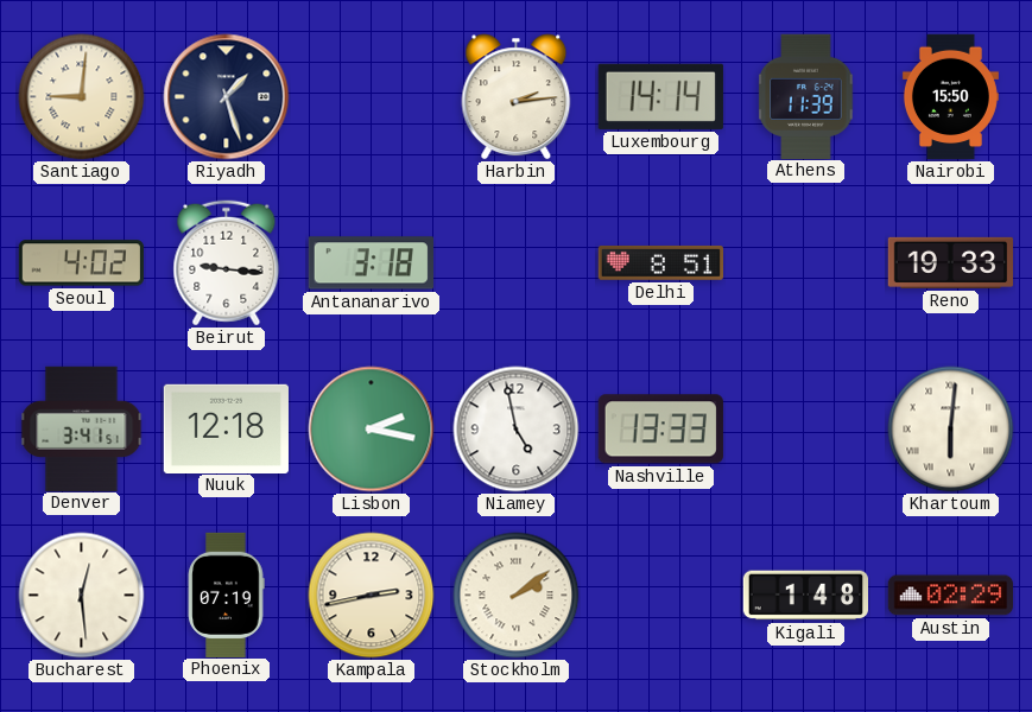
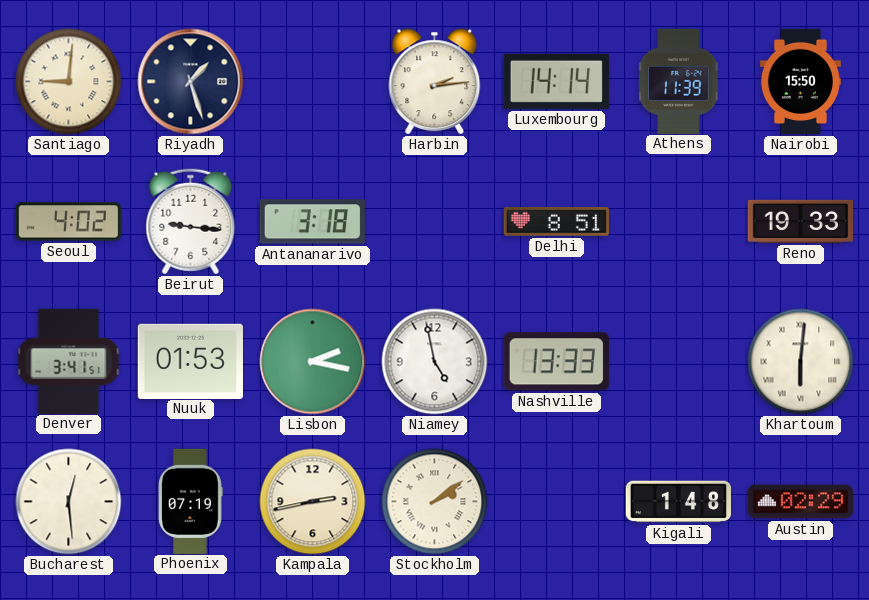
Nuuk: 12:18 -> 01:53
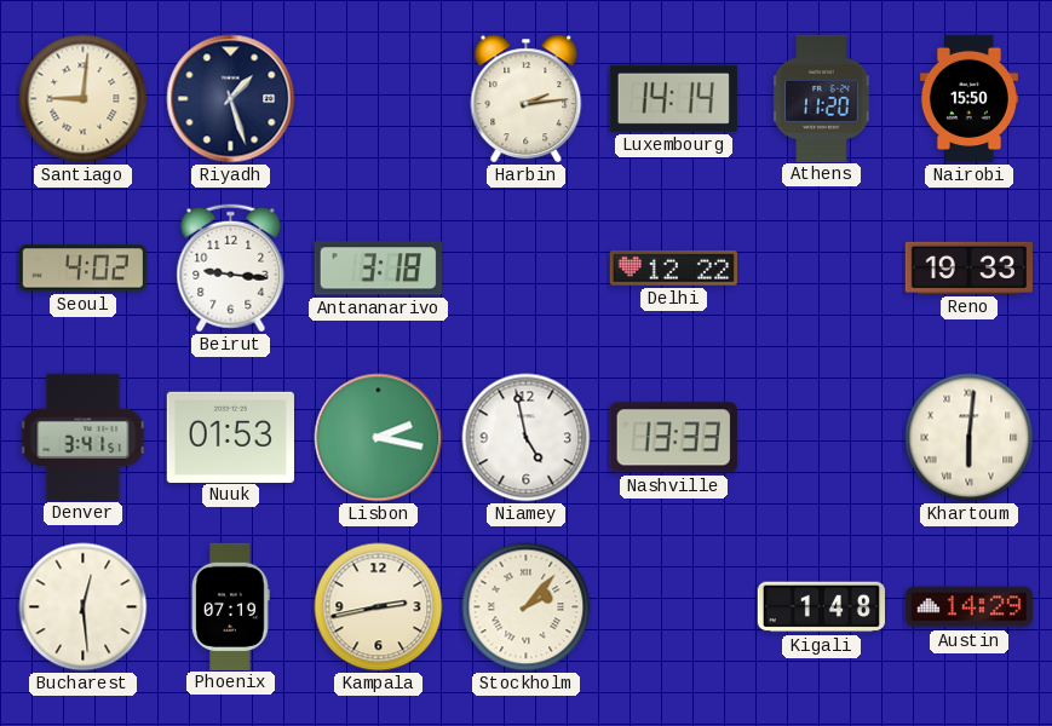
Athens: 11:39 -> 11:20
Delhi: 8:51 -> 12:22
Stockholm: 2:09 -> 2:07
Austin: 02:29 -> 14:29
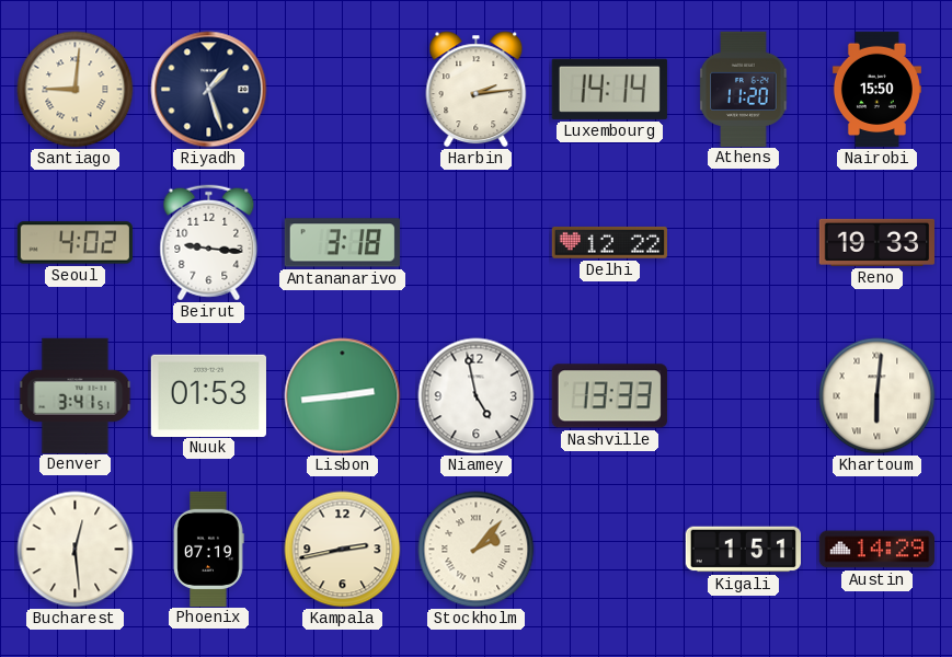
Lisbon: 2:17 -> 2:44
Kigali: 1:48 -> 1:51
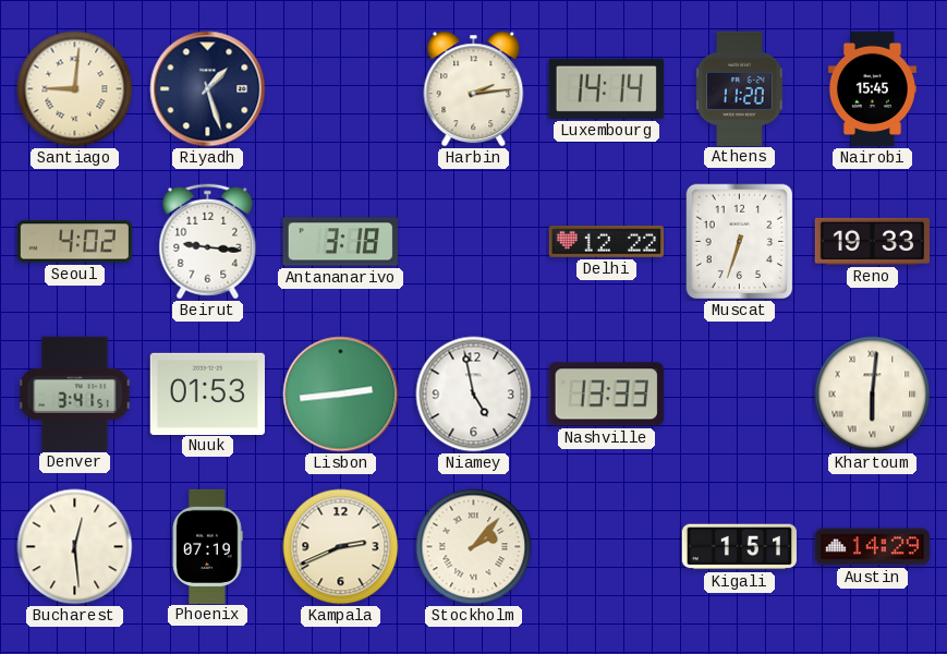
Nairobi: 15:50 -> 15:45
Muscat: none -> 6:33
Kampala: 2:43 -> 2:41
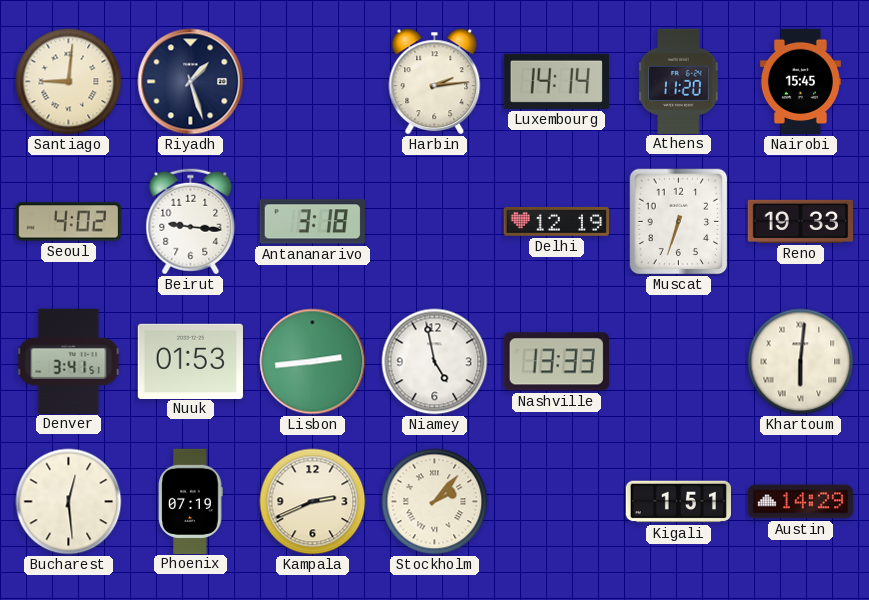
Delhi: 12:22 -> 12:19
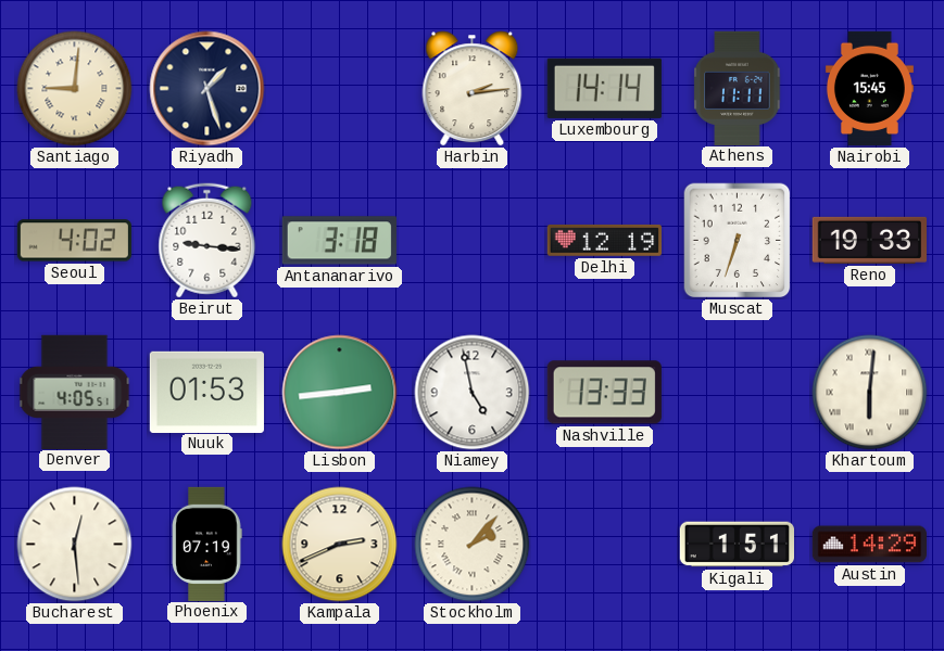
Athens: 11:20 -> 11:11
Denver: 3:41 -> 4:05
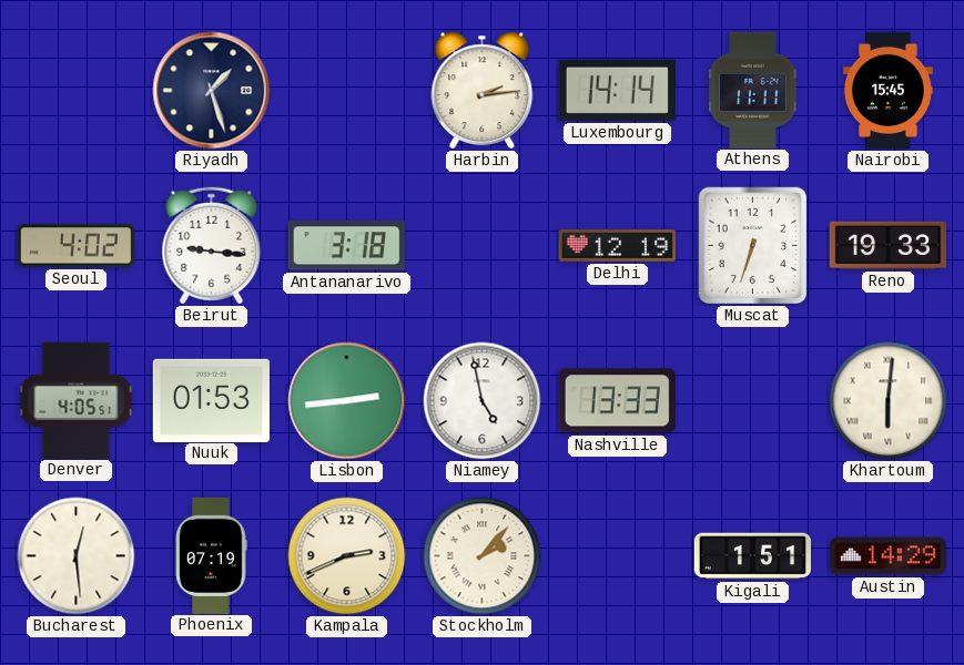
Santiago: 9:01 -> none
